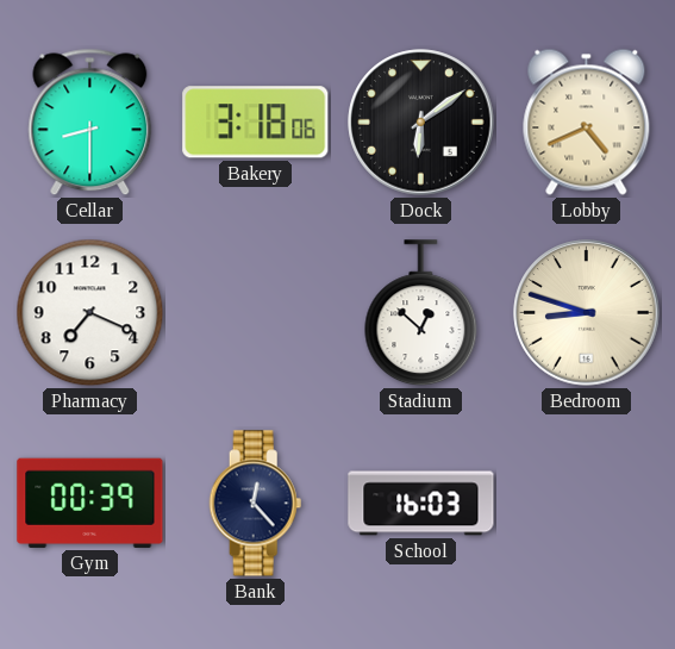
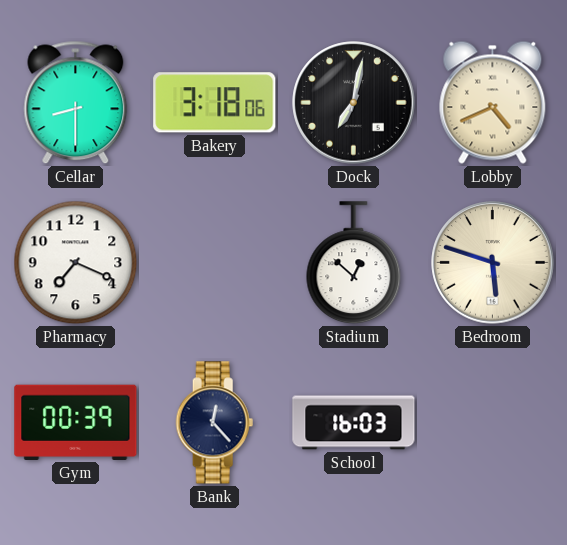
Dock: 6:09 -> 7:02
Bedroom: 8:48 -> 5:48
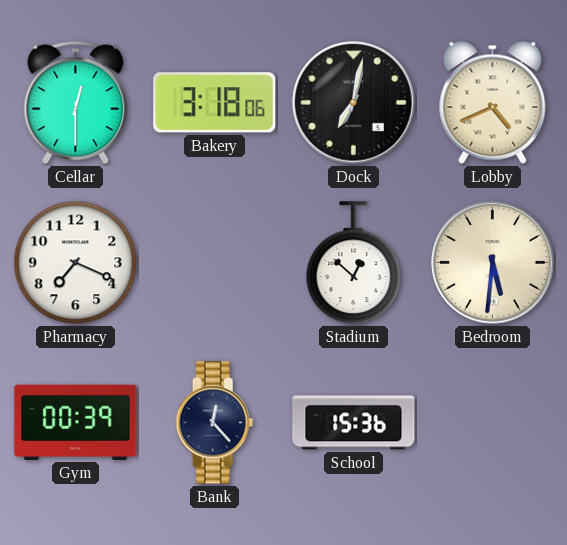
Cellar: 8:30 -> 12:30
Bedroom: 5:48 -> 5:31
School: 16:03 -> 15:36
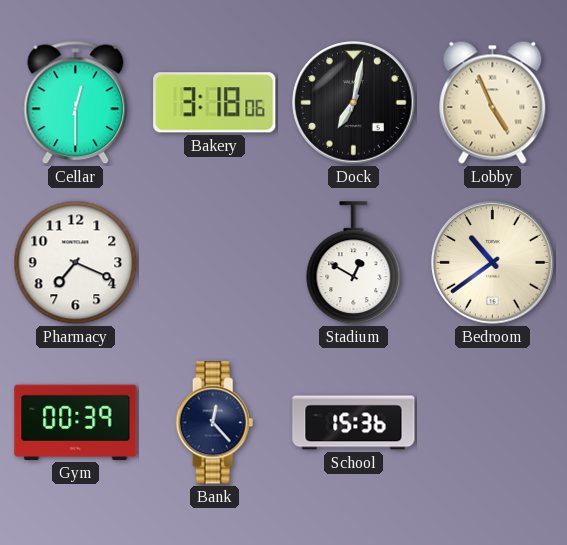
Lobby: 4:41 -> 4:56
Stadium: 12:52 -> 12:50
Bedroom: 5:31 -> 10:39
